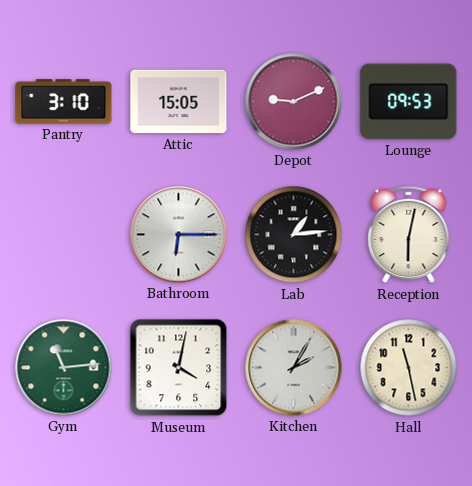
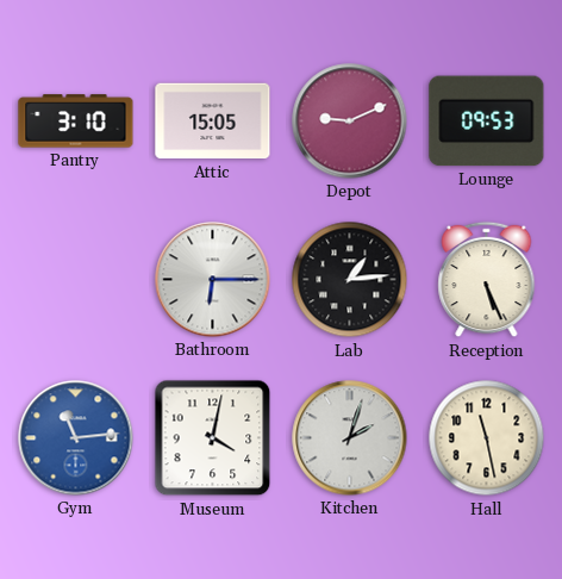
Reception: 6:02 -> 5:26
Gym dial: green -> blue
Kitchen: 2:05 -> 2:03
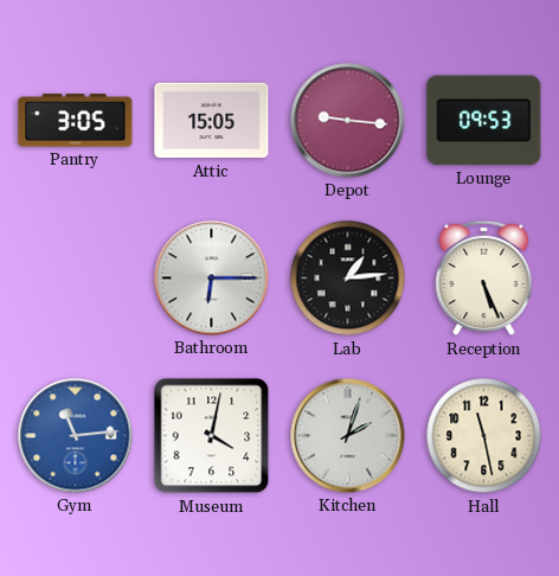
Pantry: 3:10 -> 3:05
Depot: 9:11 -> 9:16
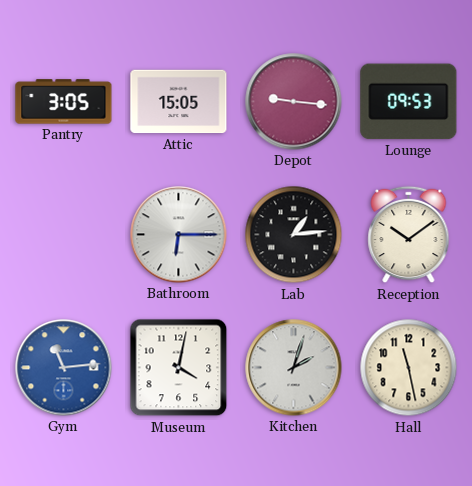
Reception: 5:26 -> 10:09
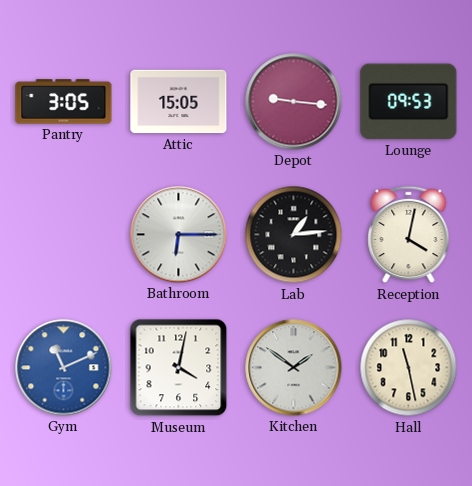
Reception: 10:09 -> 4:02
Gym: 11:14 -> 11:11
Kitchen: 2:03 -> 1:51
